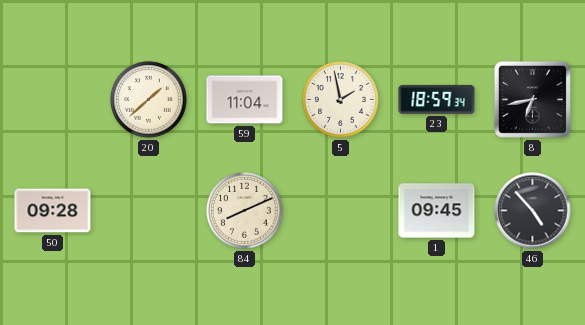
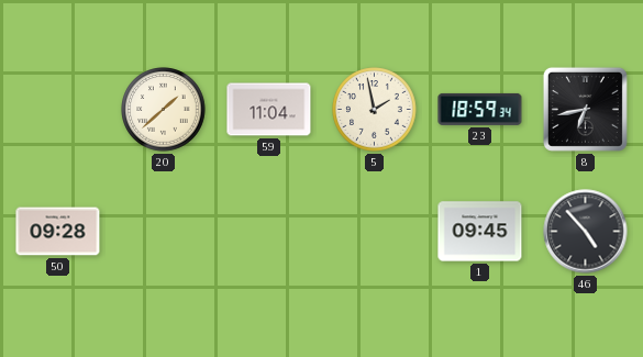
84: 8:11 -> none
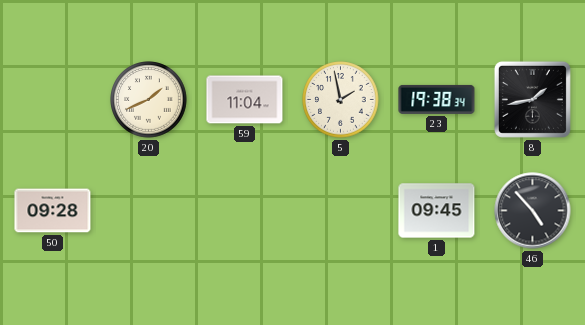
20: 1:38 -> 1:41
23: 18:59 -> 19:38
8: 6:43 -> 1:43
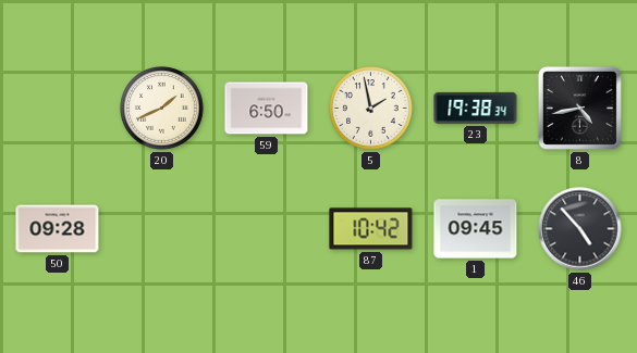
59: 11:04 -> 6:50
8: 1:43 -> 4:43
87: none -> 10:42
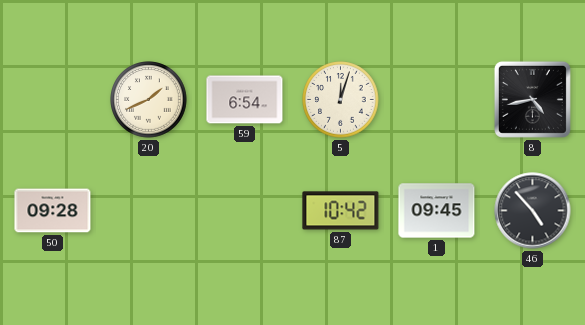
59: 6:50 -> 6:54
5: 1:58 -> 12:03
23: 19:38 -> none
